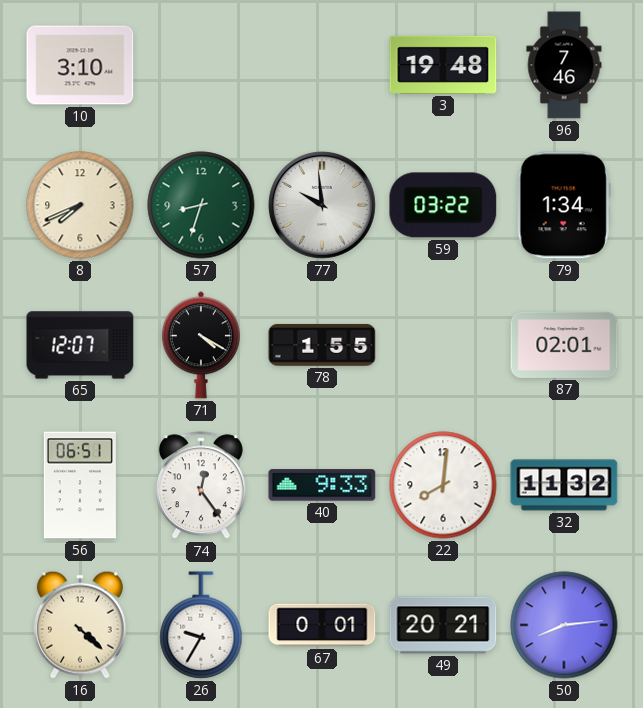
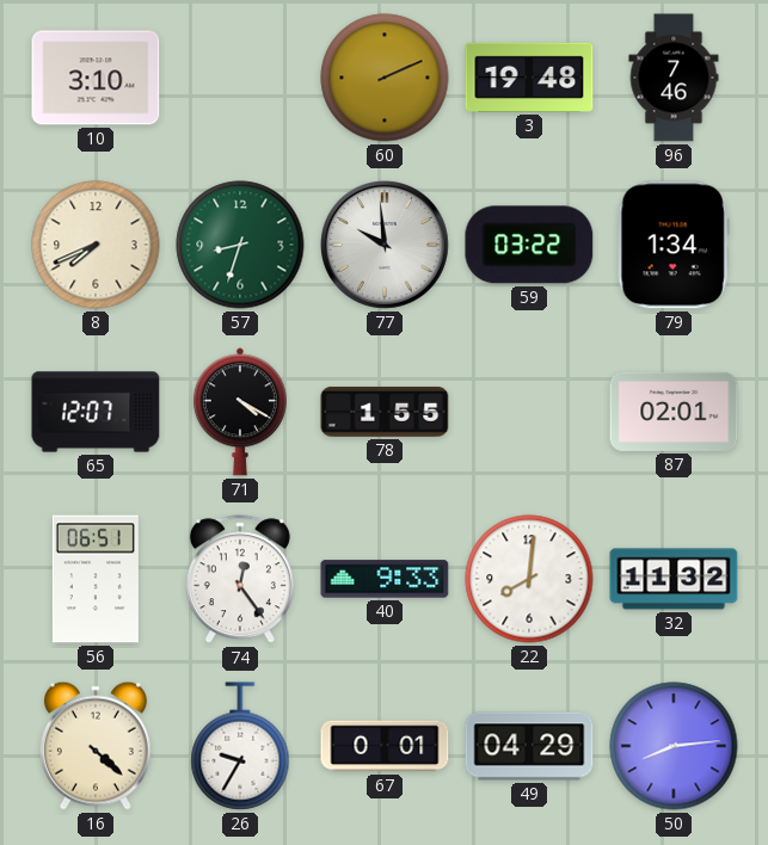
60: none -> 2:11
49: 20:21 -> 04:29
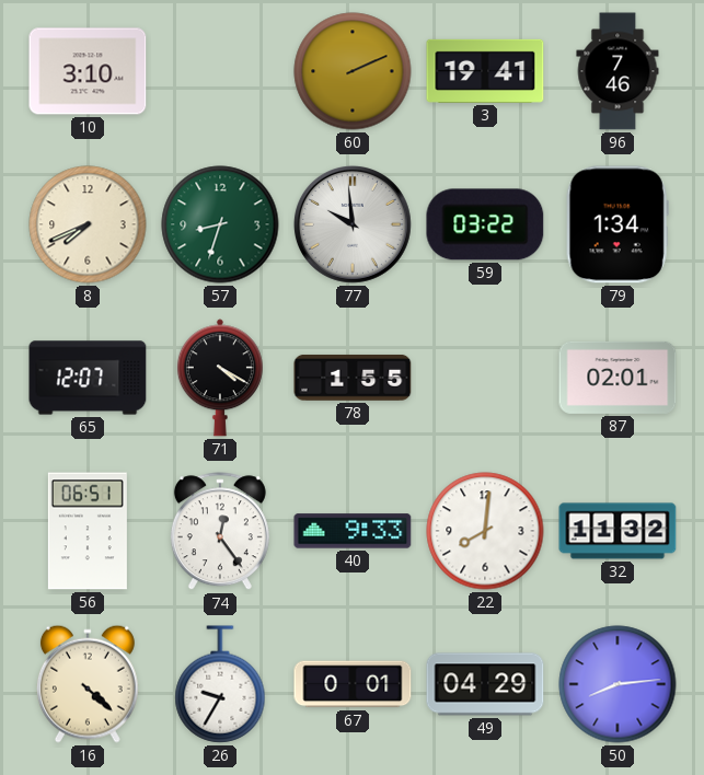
3: 19:48 -> 19:41
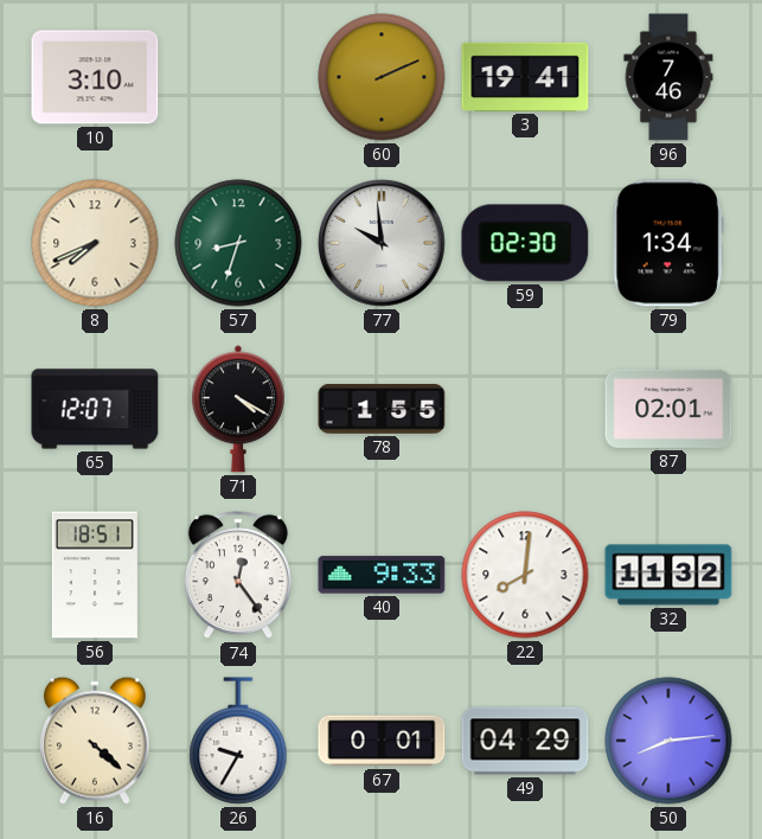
59: 03:22 -> 02:30
56: 06:51 -> 18:51
